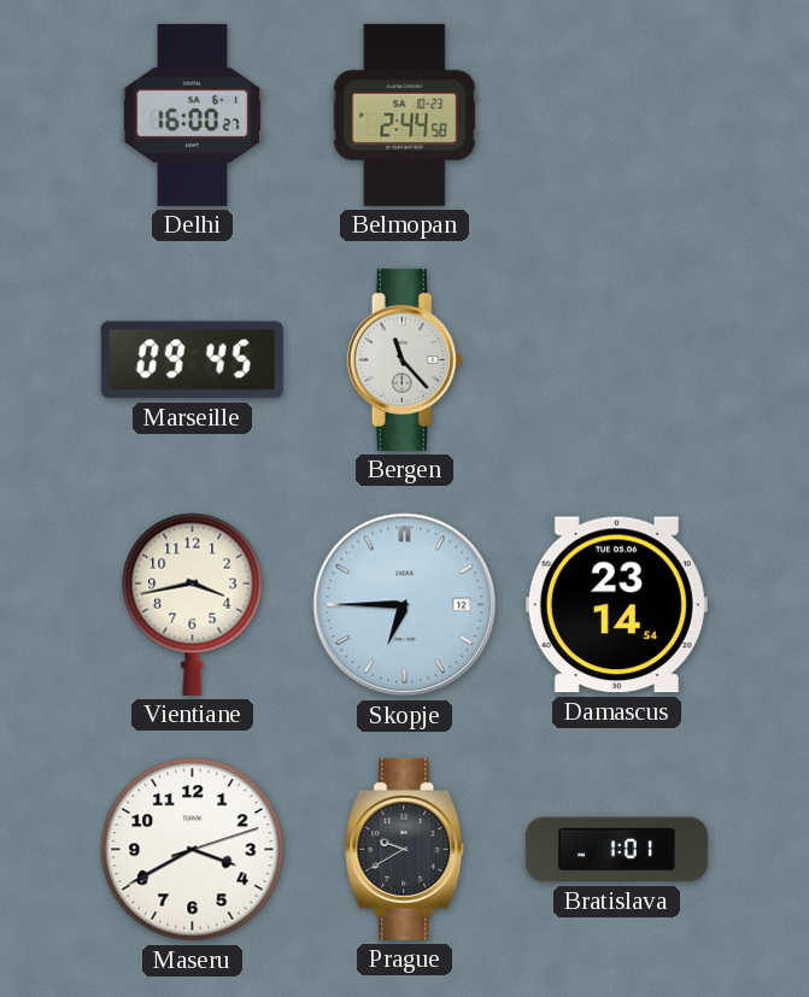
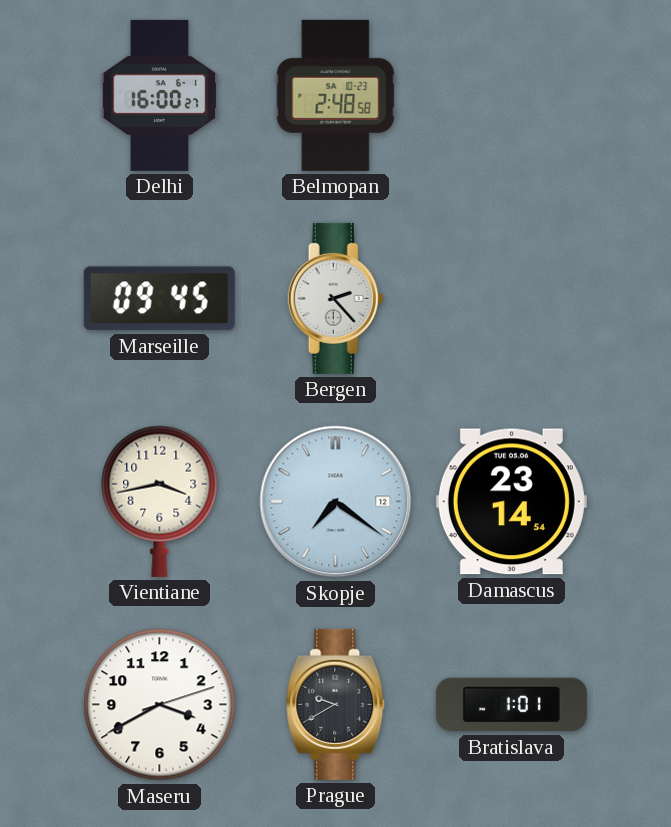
Belmopan: 2:44 -> 2:48
Bergen: 11:23 -> 2:23
Skopje: 6:45 -> 7:21
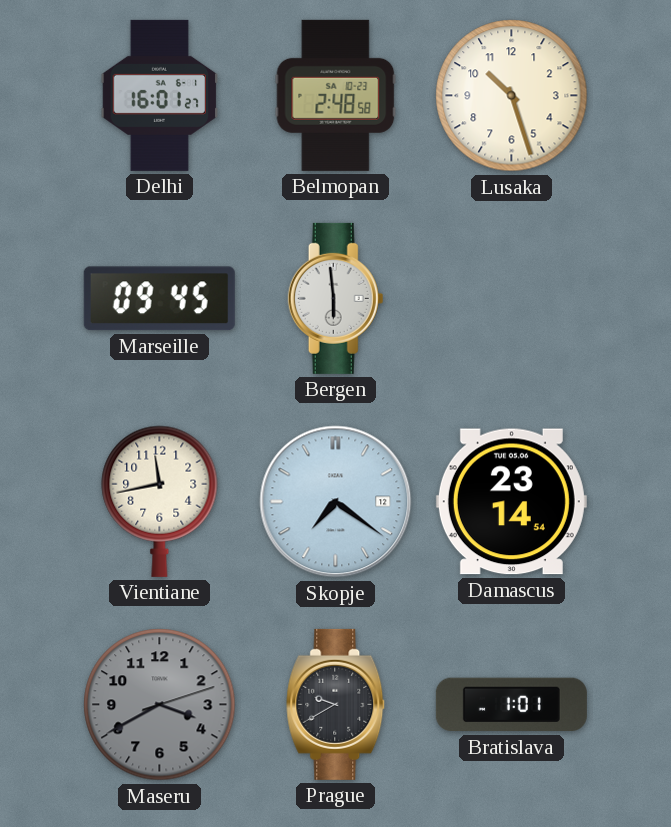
Delhi: 16:00 -> 16:01
Lusaka: none -> 10:27
Bergen: 2:23 -> 5:59
Vientiane: 3:43 -> 11:43
Maseru dial: white -> grey
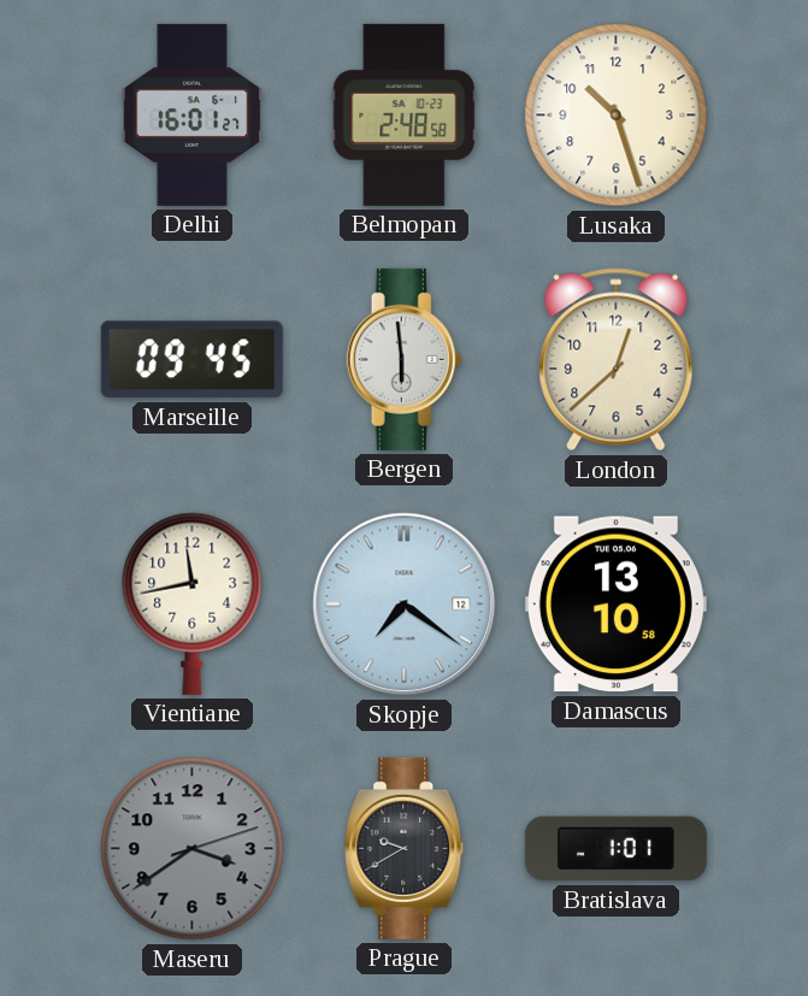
London: none -> 12:38
Damascus: 23:14 -> 13:10
Maseru: 3:40 -> 3:39
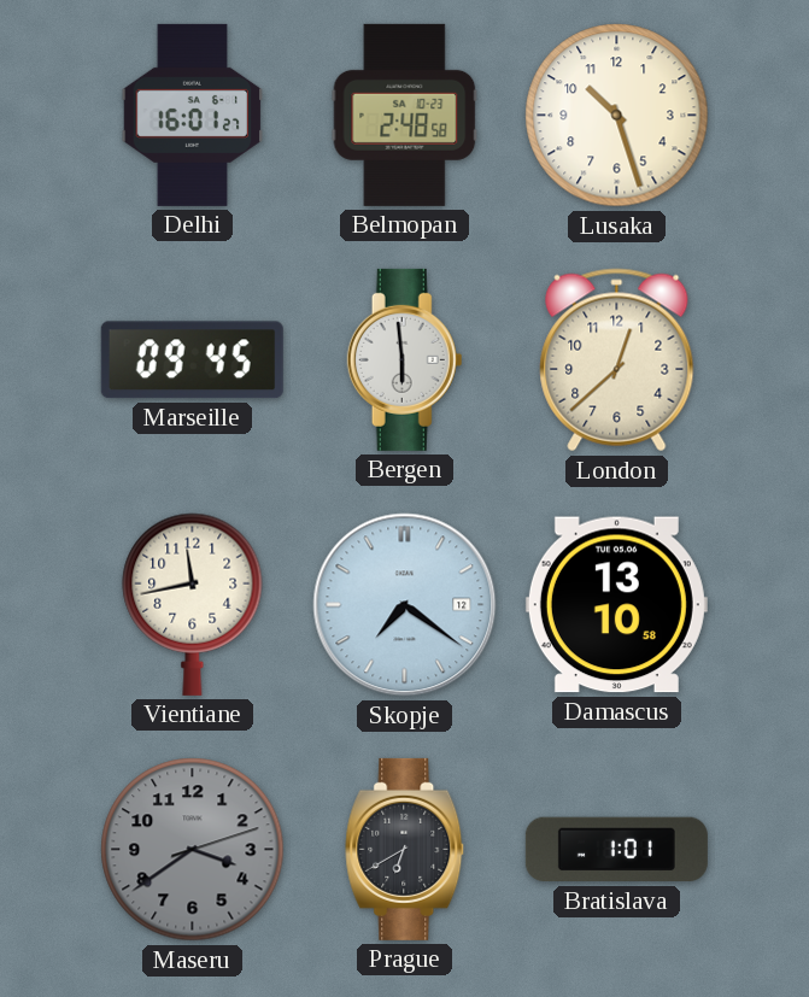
Prague: 9:40 -> 6:40
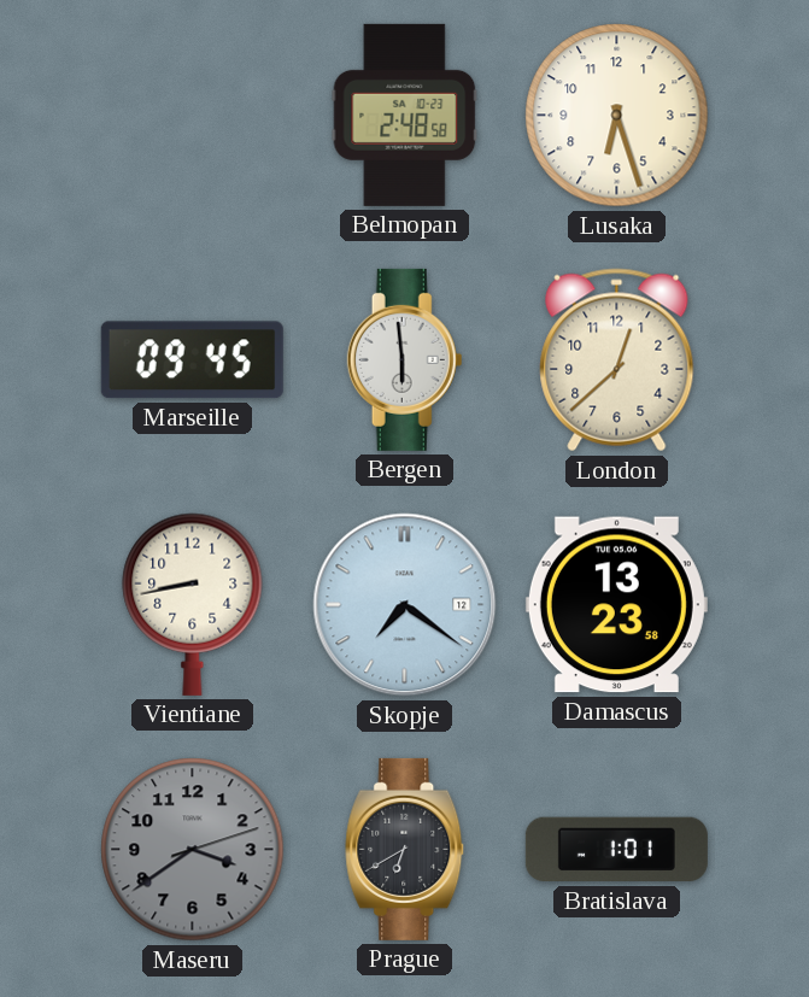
Delhi: 16:01 -> none
Lusaka: 10:27 -> 6:27
Vientiane: 11:43 -> 8:43
Damascus: 13:10 -> 13:23
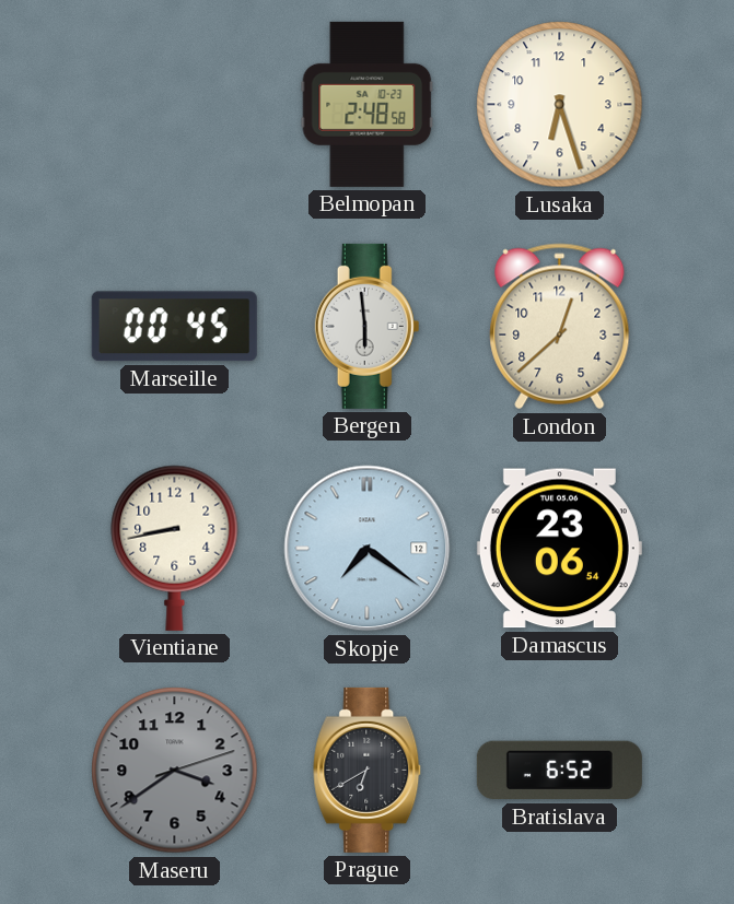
Marseille: 09:45 -> 00:45
Damascus: 13:23 -> 23:06
Bratislava: 1:01 -> 6:52
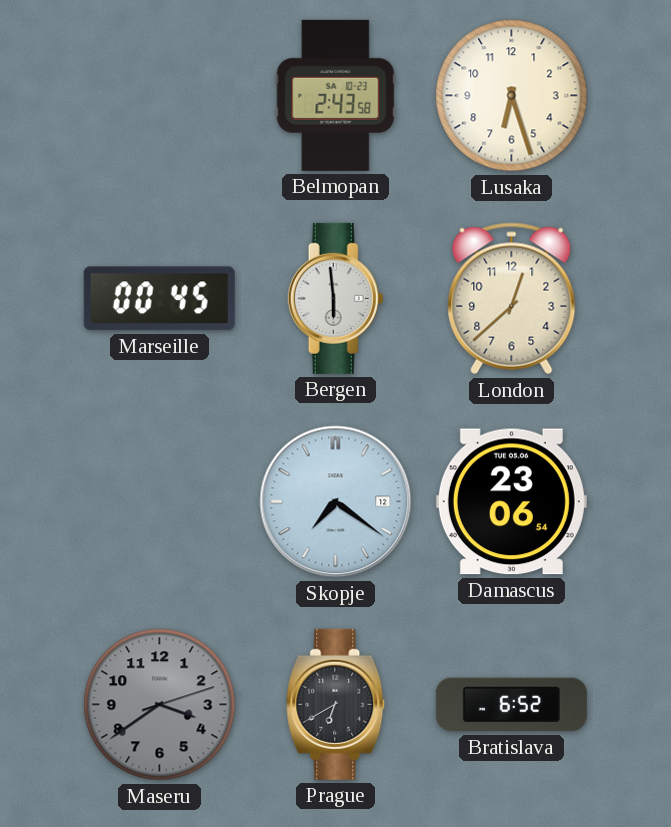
Belmopan: 2:48 -> 2:43
Vientiane: 8:43 -> none
